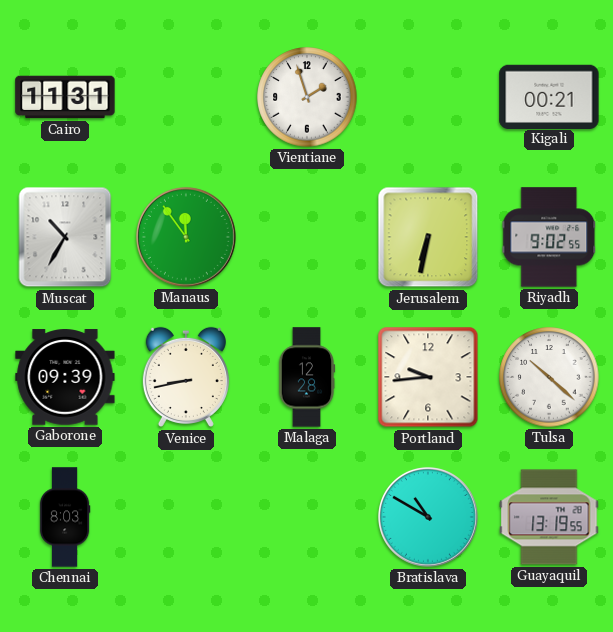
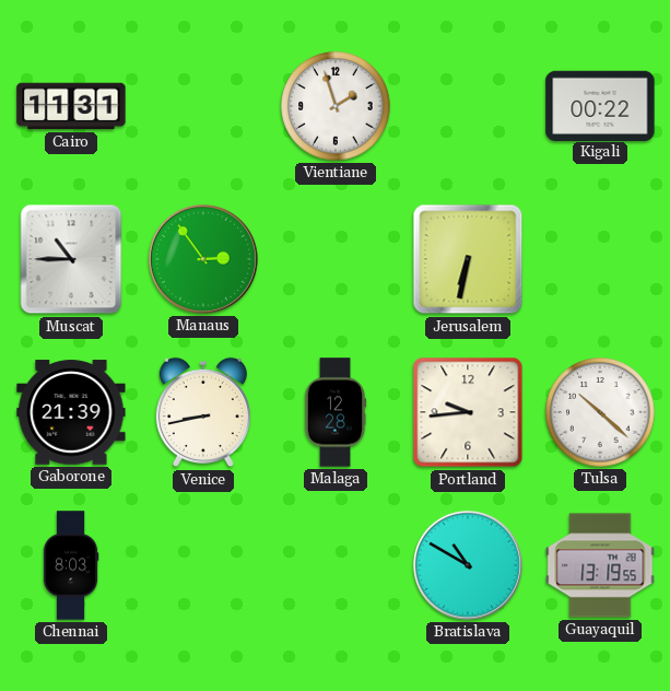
Kigali: 00:21 -> 00:22
Muscat: 10:35 -> 10:45
Manaus: 11:54 -> 2:54
Riyadh: 9:02 -> none
Gaborone: 09:39 -> 21:39
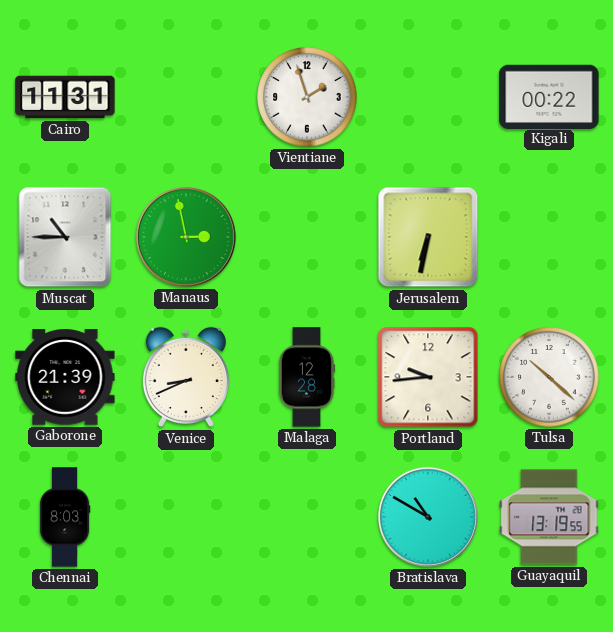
Manaus: 2:54 -> 2:58
Venice: 8:43 -> 8:41
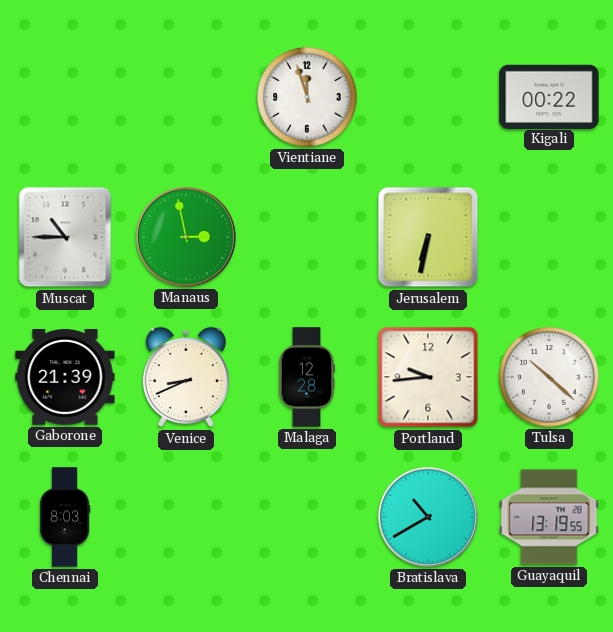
Cairo: 11:31 -> none
Vientiane: 1:57 -> 11:57
Bratislava: 10:50 -> 10:40
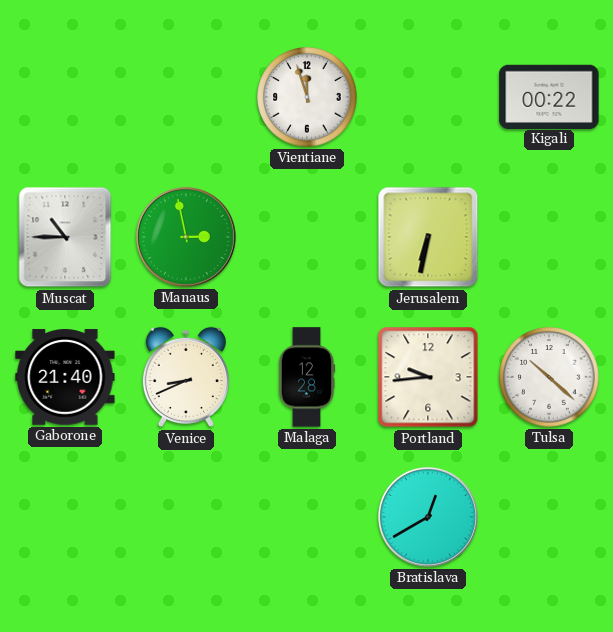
Gaborone: 21:39 -> 21:40
Chennai: 8:03 -> none
Bratislava: 10:40 -> 12:40
Guayaquil: 13:19 -> none
